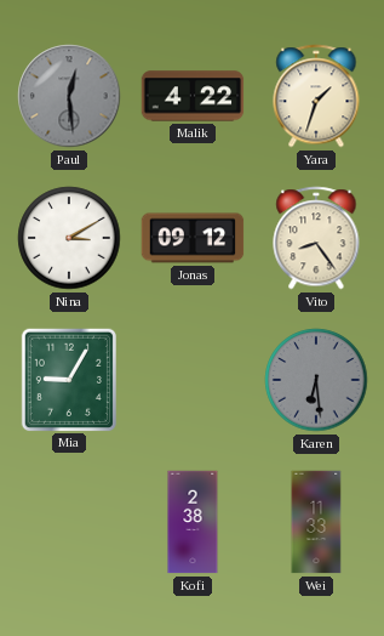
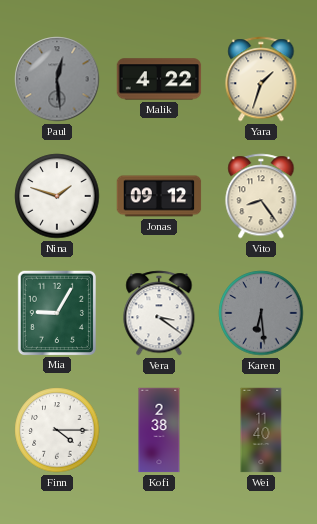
Nina: 3:10 -> 1:48
Vera: none -> 3:21
Finn: none -> 4:15
Wei: 11:33 -> 11:40
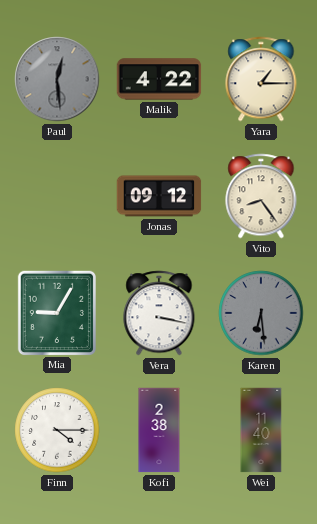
Yara: 1:33 -> 1:15
Nina: 1:48 -> none
Vera: 3:21 -> 3:17
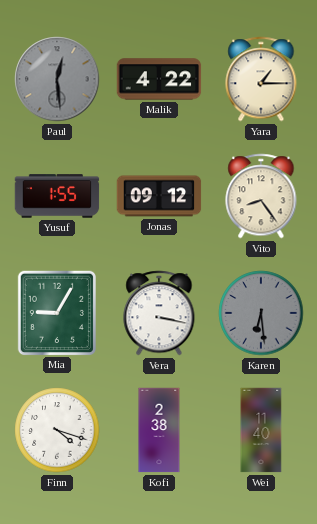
Yusuf: none -> 1:55
Finn: 4:15 -> 4:18
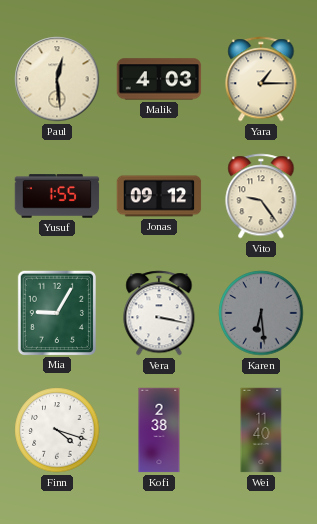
Paul dial: grey -> cream
Malik: 4:22 -> 4:03
Vito: 8:24 -> 9:24
